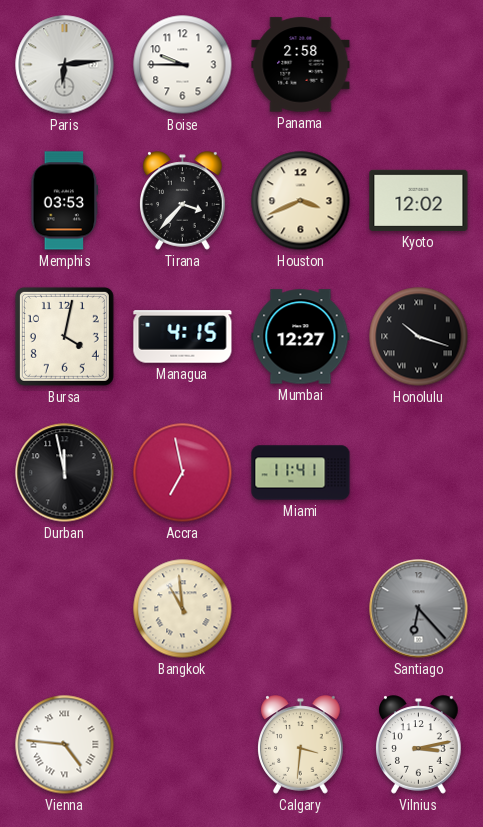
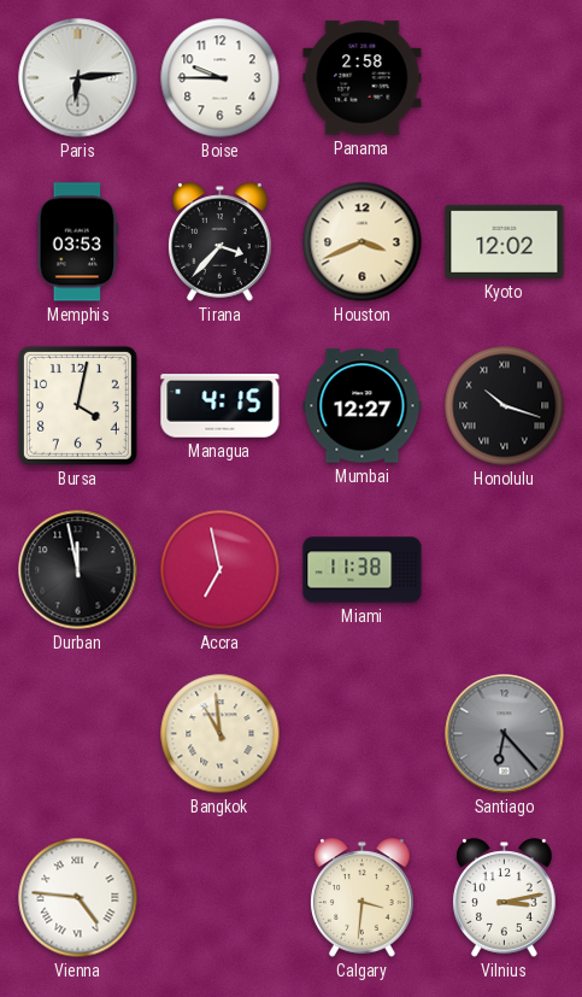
Miami: 11:41 -> 11:38
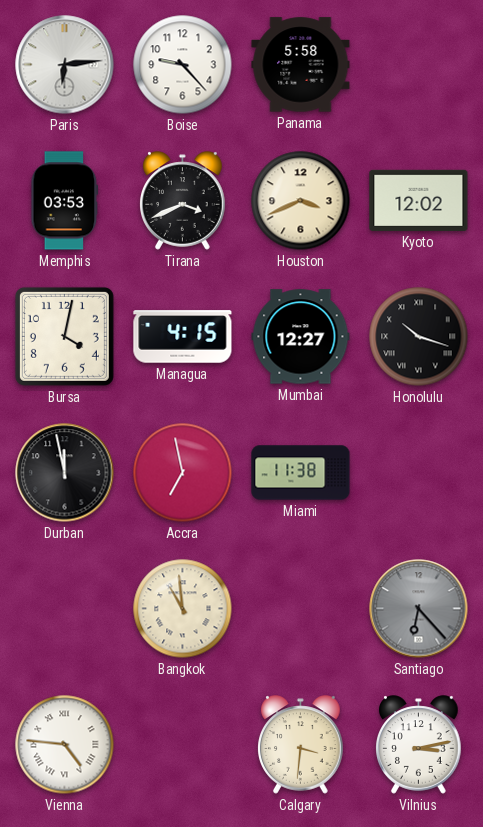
Boise: 9:45 -> 9:23
Panama: 2:58 -> 5:58
Tirana: 3:37 -> 3:41
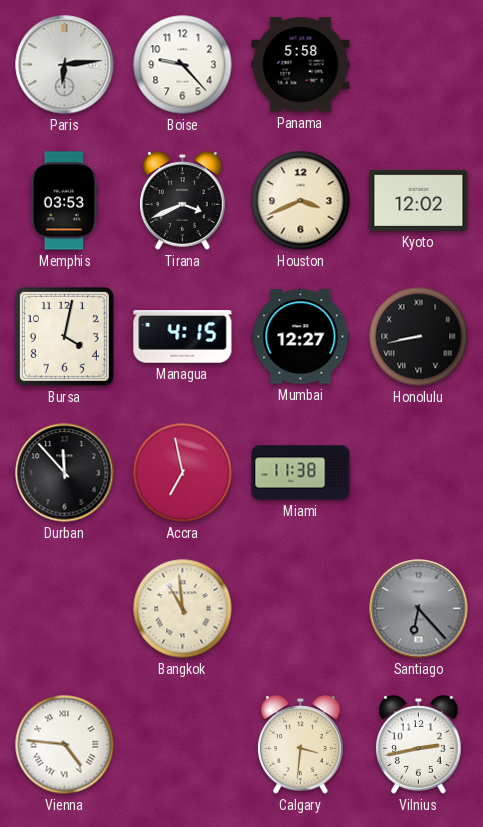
Honolulu: 10:18 -> 8:43
Durban: 11:58 -> 11:53
Vilnius: 3:13 -> 2:43
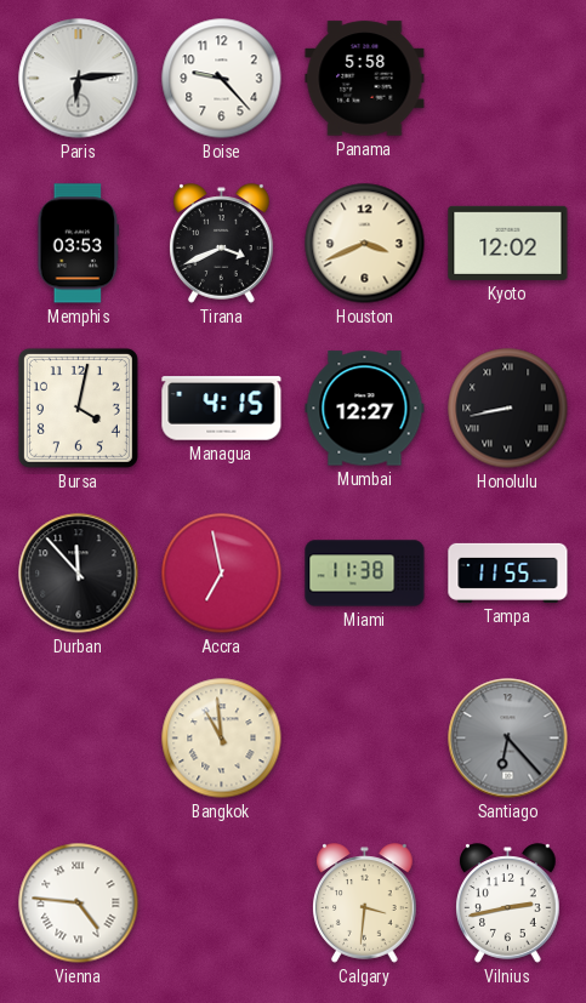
Tampa: none -> 11:55
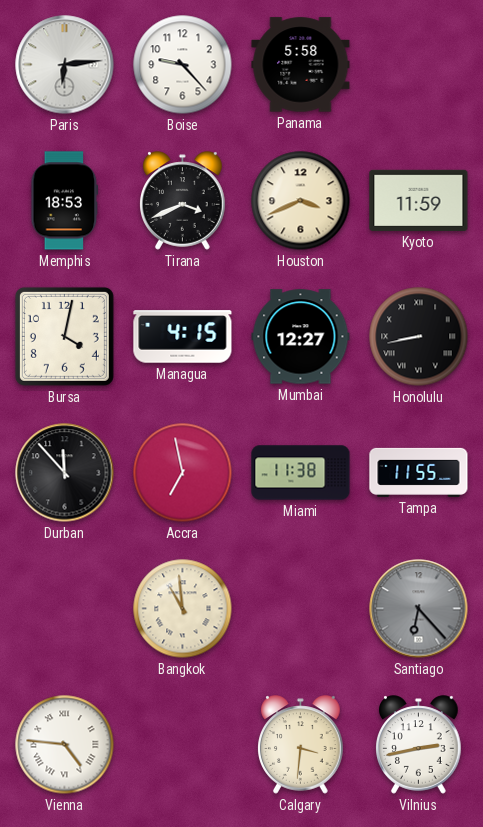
Memphis: 03:53 -> 18:53
Kyoto: 12:02 -> 11:59
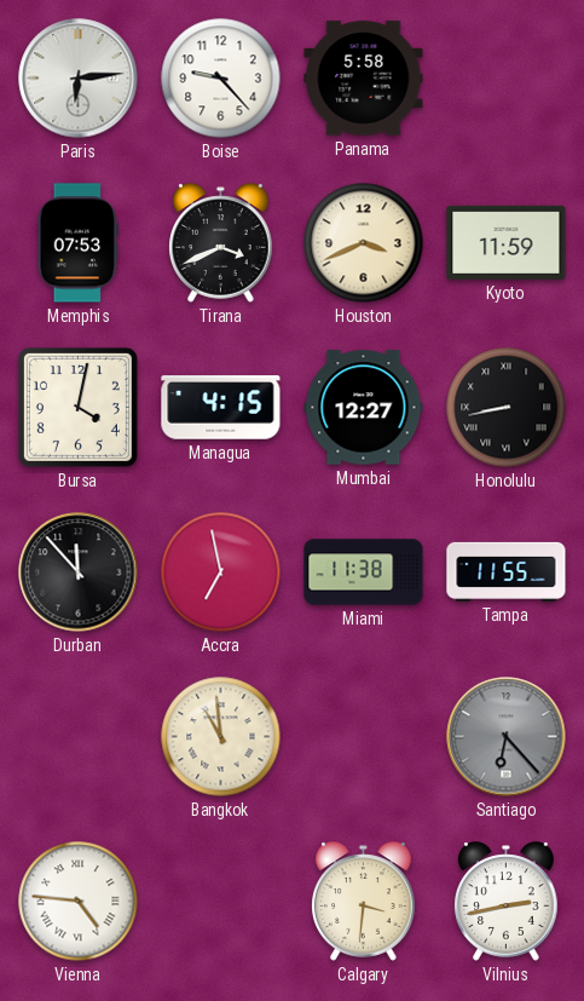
Memphis: 18:53 -> 07:53
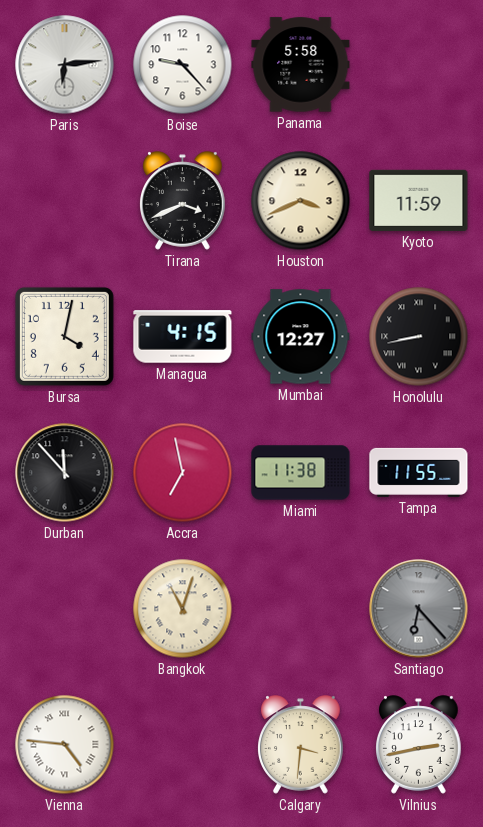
Memphis: 07:53 -> none
Bangkok: 10:59 -> 11:03
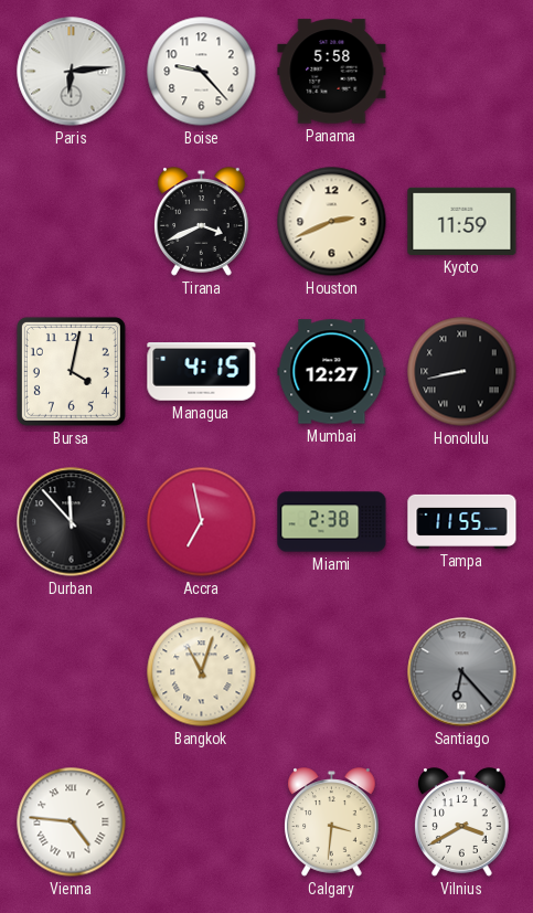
Houston: 3:41 -> 2:41
Miami: 11:38 -> 2:38
Vilnius: 2:43 -> 3:40
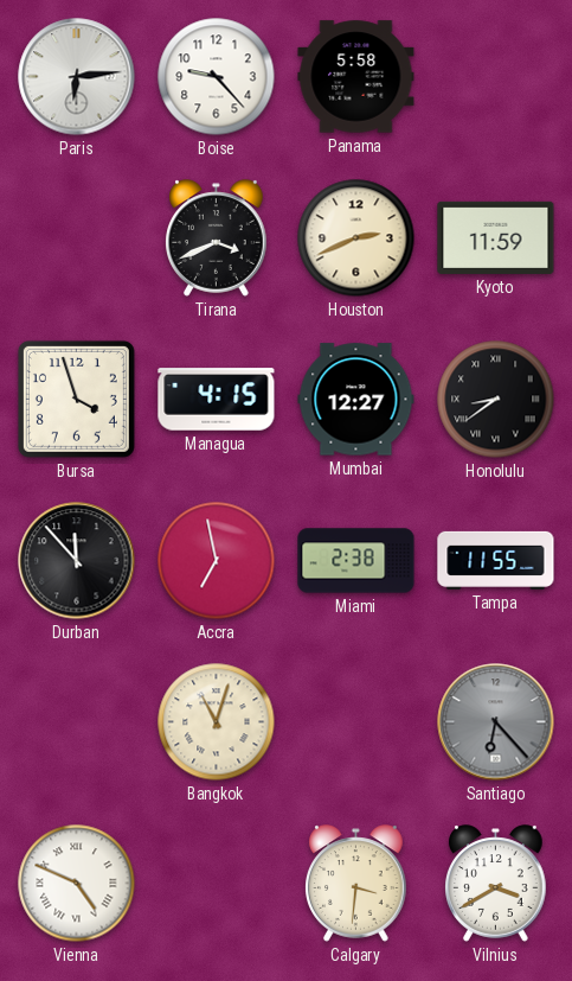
Bursa: 4:02 -> 3:57
Honolulu: 8:43 -> 8:39
Vienna: 4:46 -> 4:49
